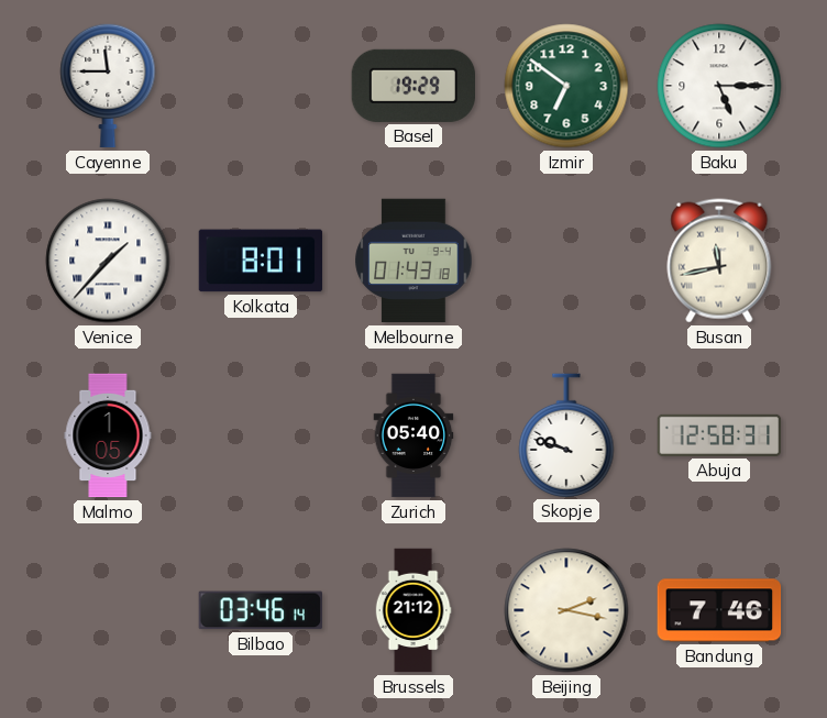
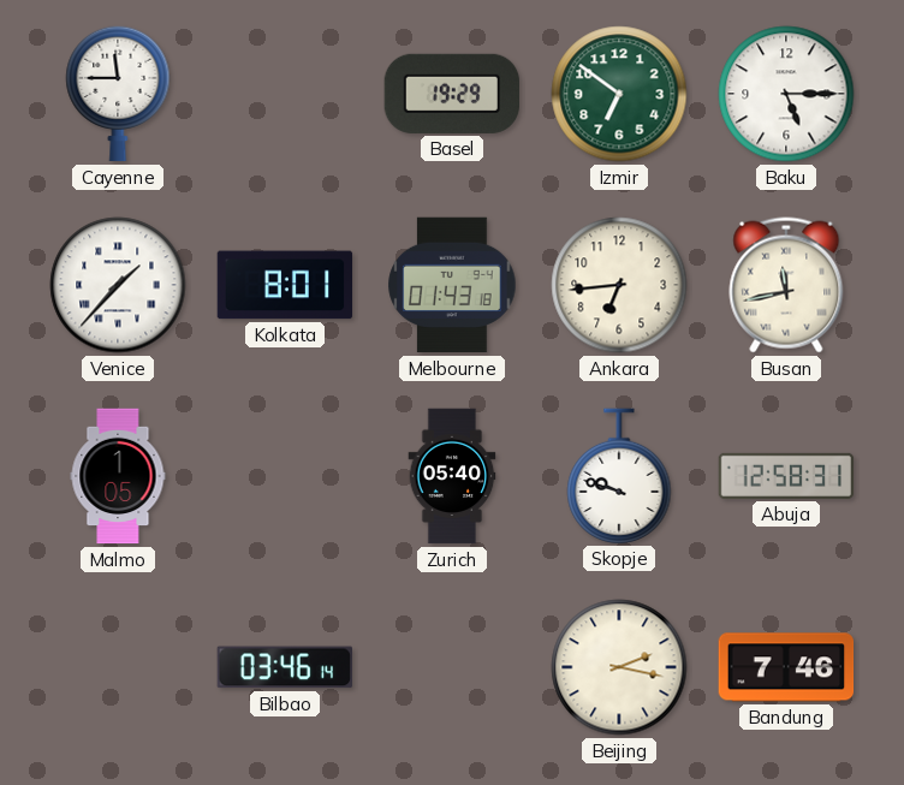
Ankara: none -> 6:44
Brussels: 21:12 -> none
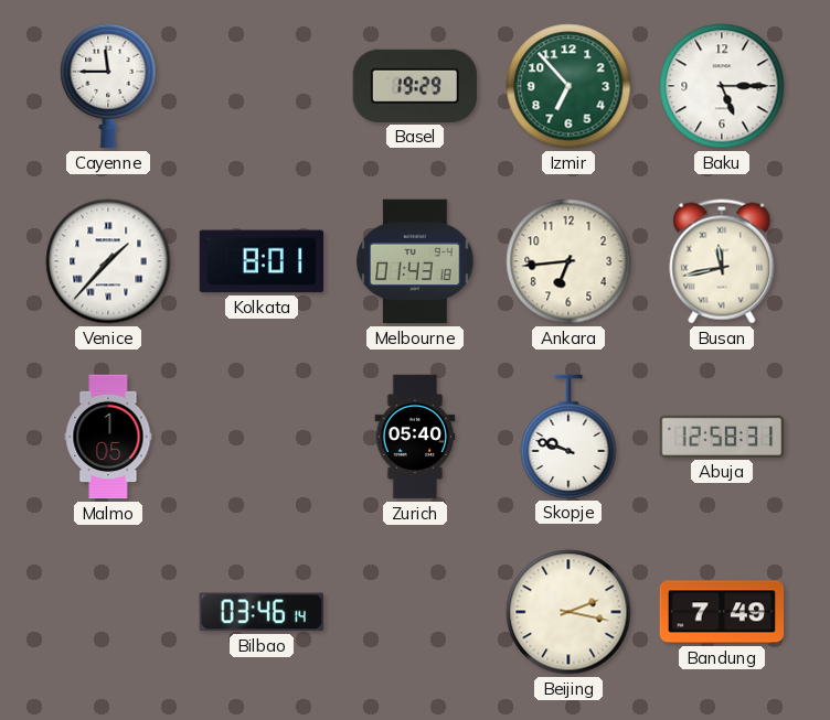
Izmir: 6:51 -> 6:53
Bandung: 7:46 -> 7:49
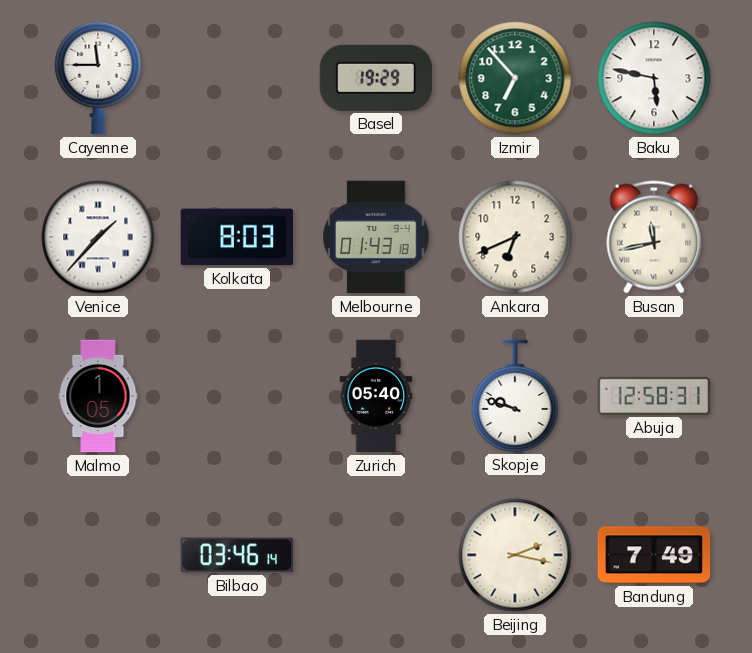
Baku: 5:15 -> 5:47
Kolkata: 8:01 -> 8:03
Ankara: 6:44 -> 6:41
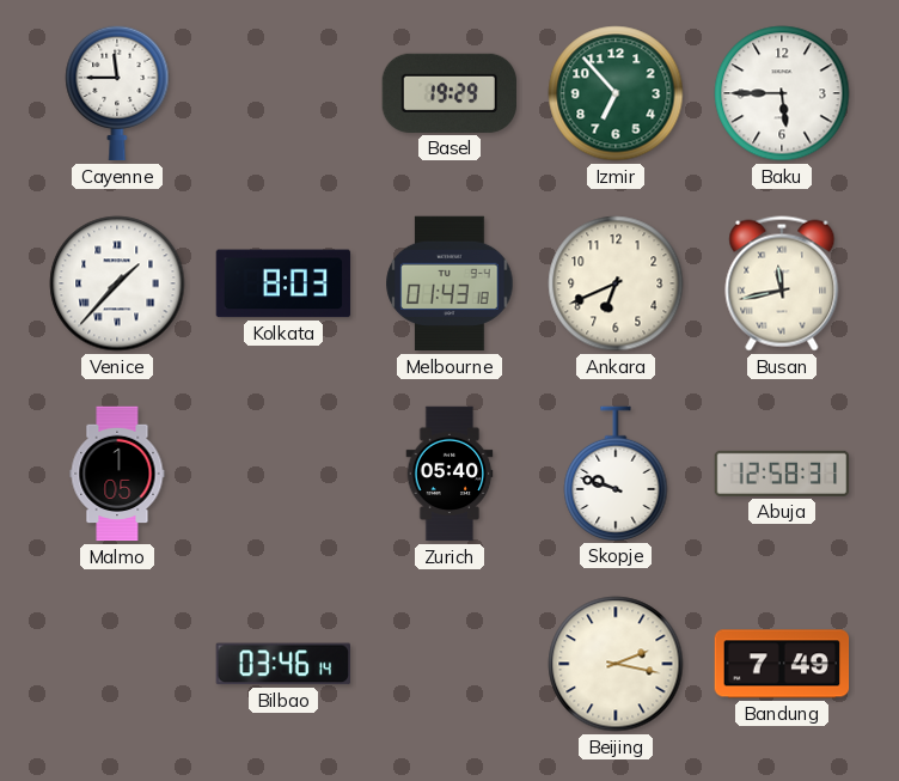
Baku: 5:47 -> 5:45
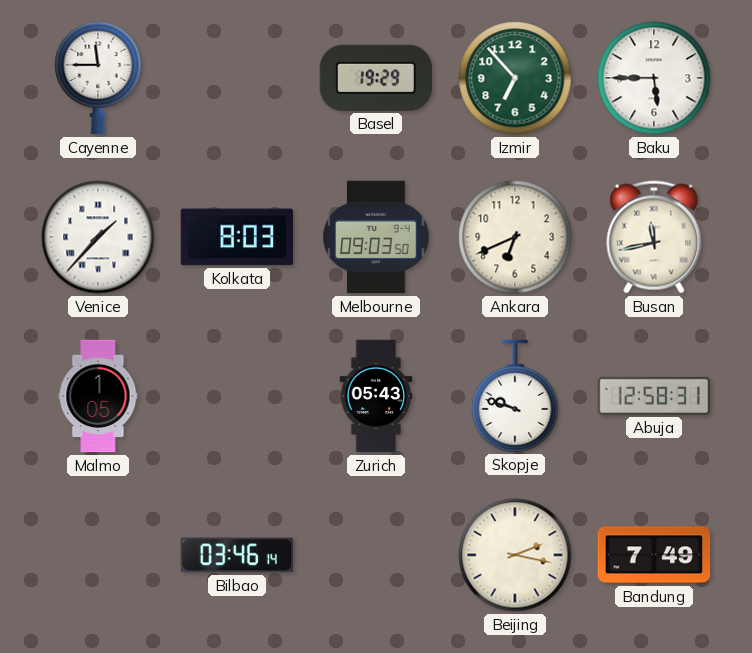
Melbourne: 01:43 -> 09:03
Zurich: 05:40 -> 05:43
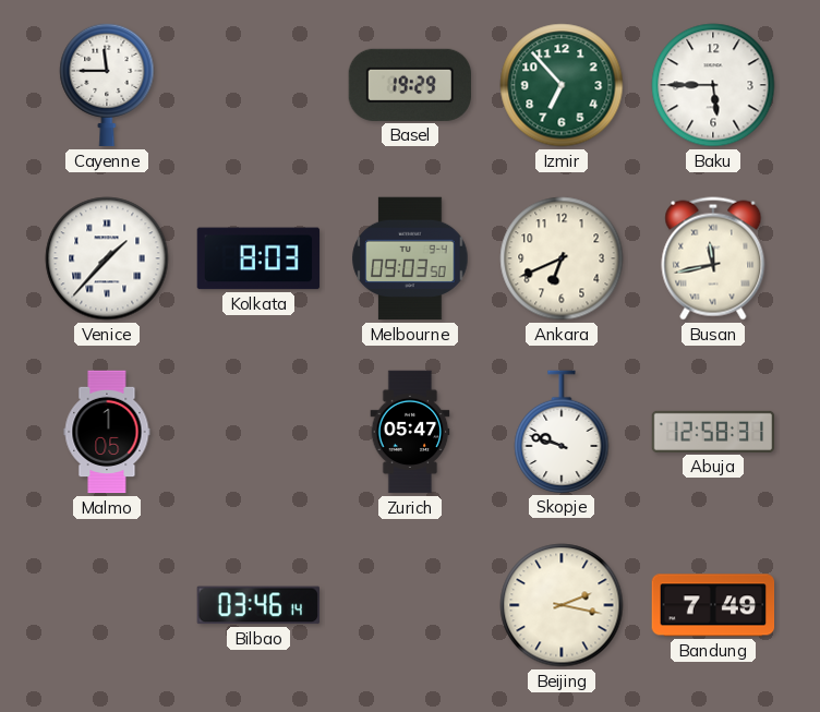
Zurich: 05:43 -> 05:47
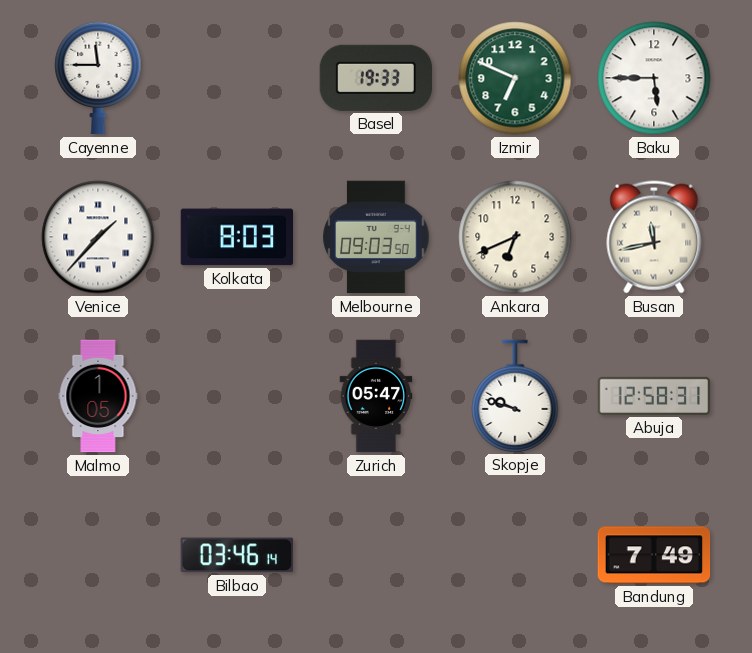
Basel: 19:29 -> 19:33
Izmir: 6:53 -> 6:49
Beijing: 2:17 -> none
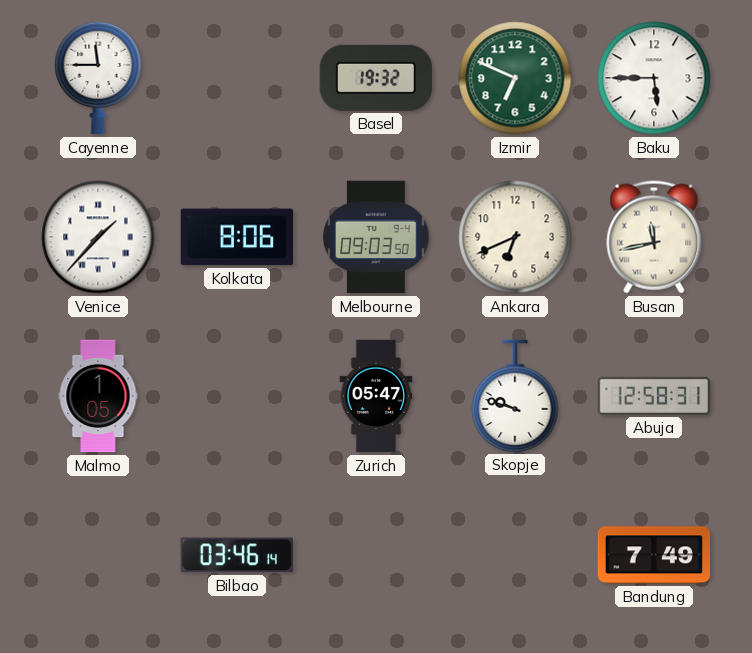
Basel: 19:33 -> 19:32
Kolkata: 8:03 -> 8:06
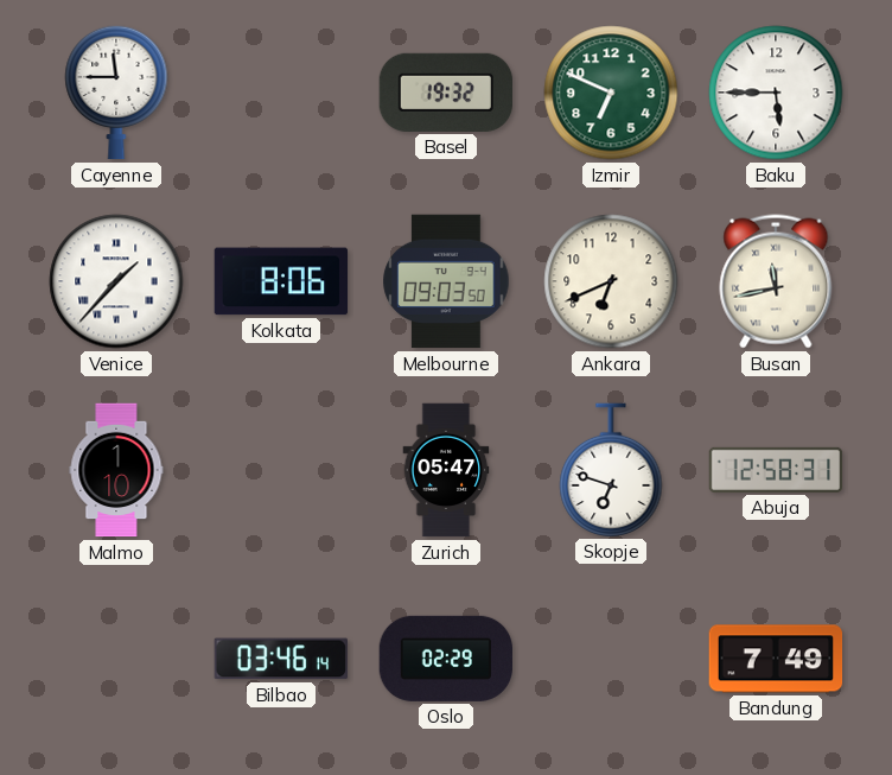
Malmo: 1:05 -> 1:10
Skopje: 9:48 -> 6:48
Oslo: none -> 02:29
